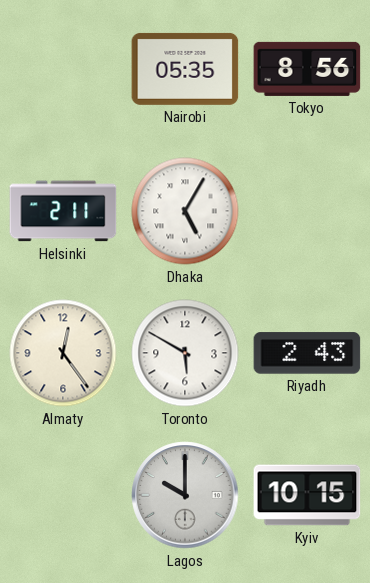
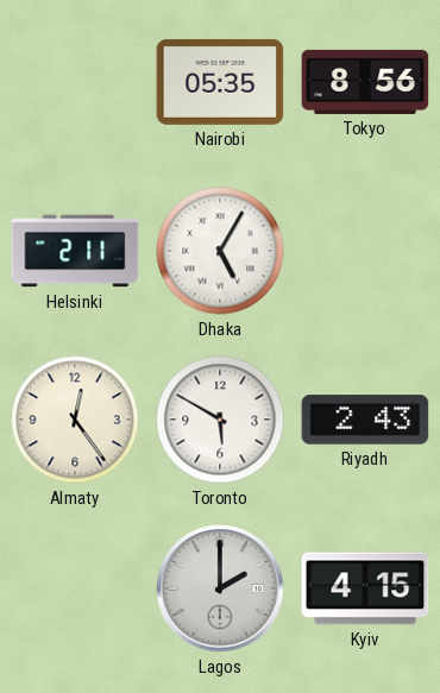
Lagos: 10:00 -> 2:00
Kyiv: 10:15 -> 4:15
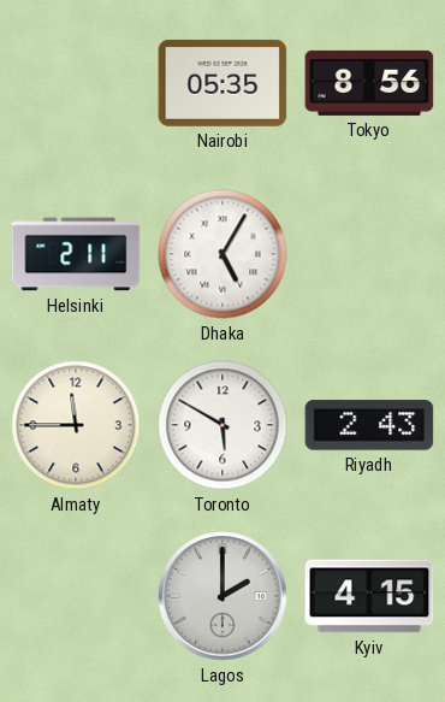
Almaty: 12:24 -> 11:45
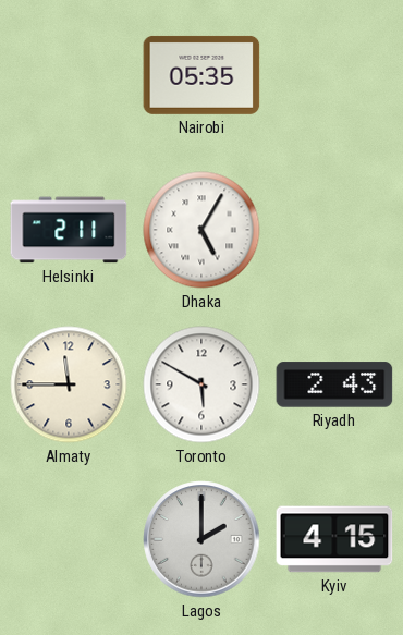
Tokyo: 8:56 -> none
